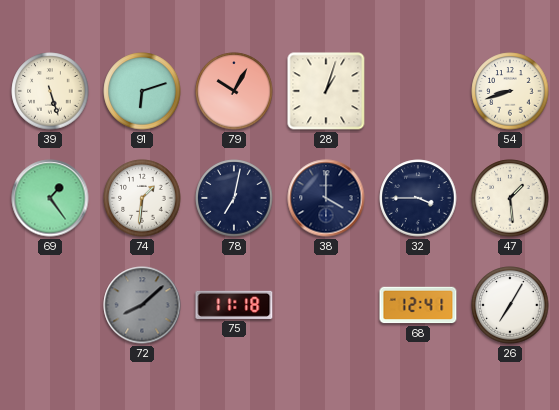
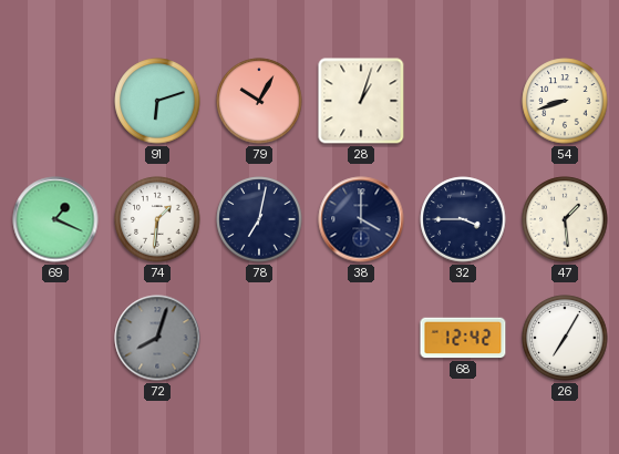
39: 5:27 -> none
69: 1:24 -> 1:19
72: 8:08 -> 8:03
75: 11:18 -> none
68: 12:41 -> 12:42
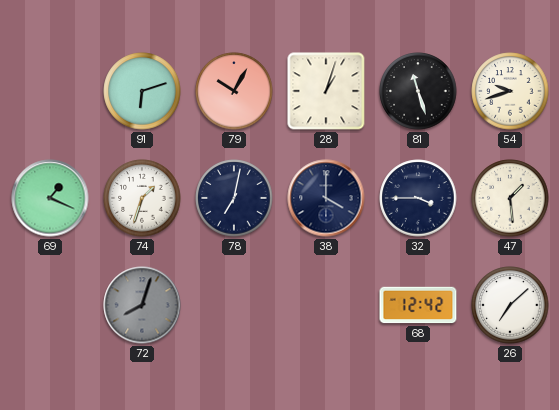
81: none -> 11:27
54: 8:42 -> 9:42
74: 1:31 -> 1:33
26: 7:05 -> 7:08
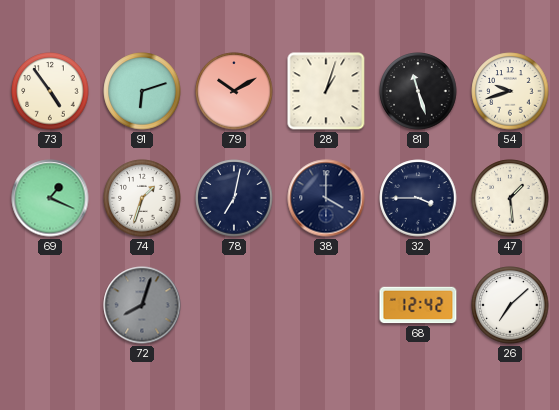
73: none -> 4:54
79: 10:05 -> 10:10
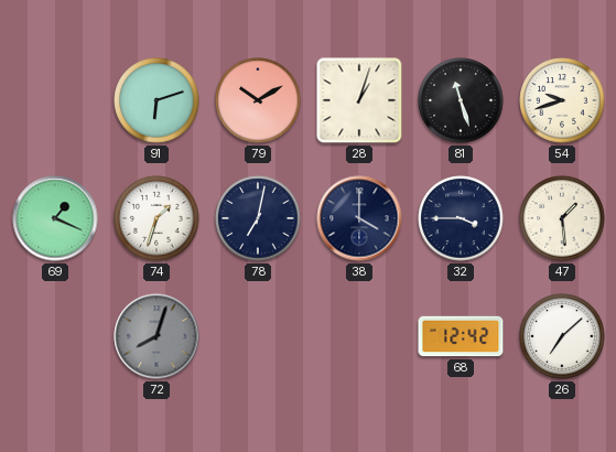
73: 4:54 -> none
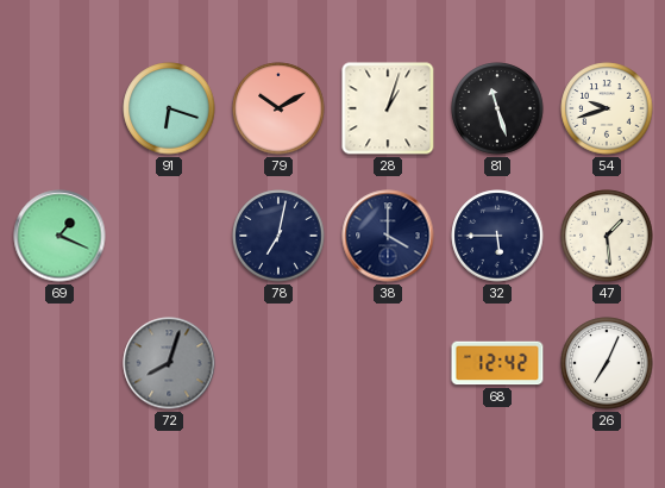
91: 6:12 -> 6:18
74: 1:33 -> none
32: 3:45 -> 5:45
26: 7:08 -> 7:04
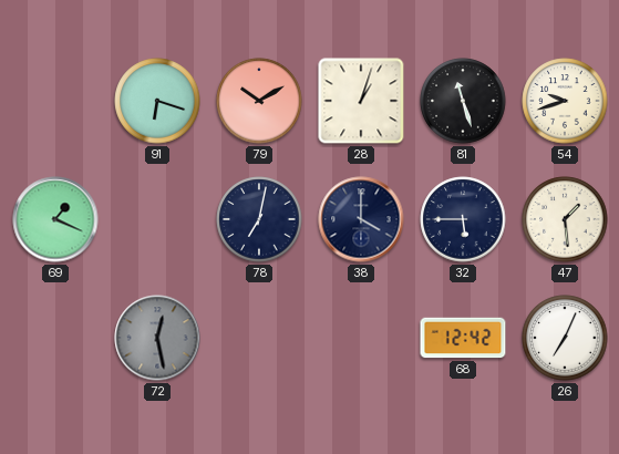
72: 8:03 -> 12:28
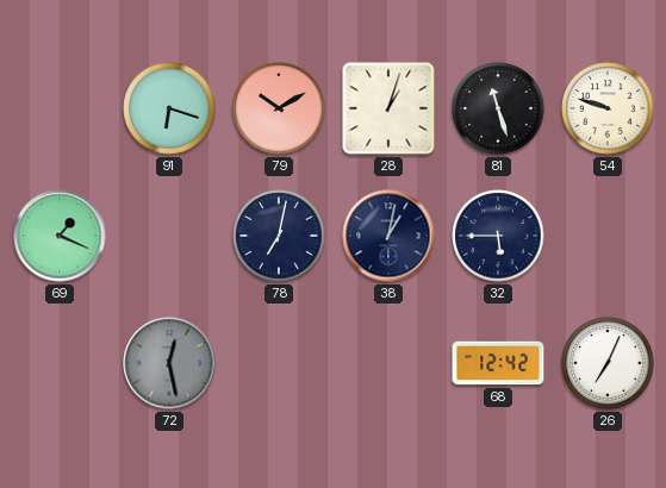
54: 9:42 -> 9:48
38: 4:00 -> 1:02
47: 1:29 -> none
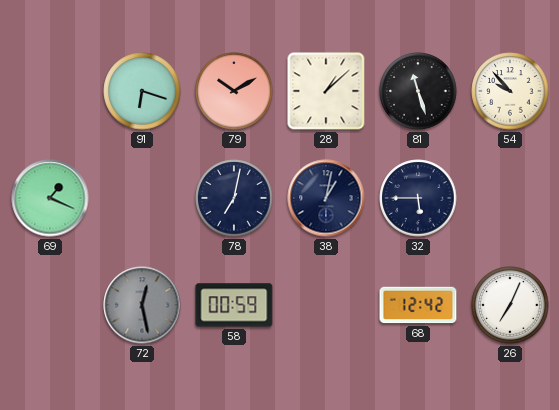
28: 1:03 -> 1:08
54: 9:48 -> 9:53
58: none -> 00:59
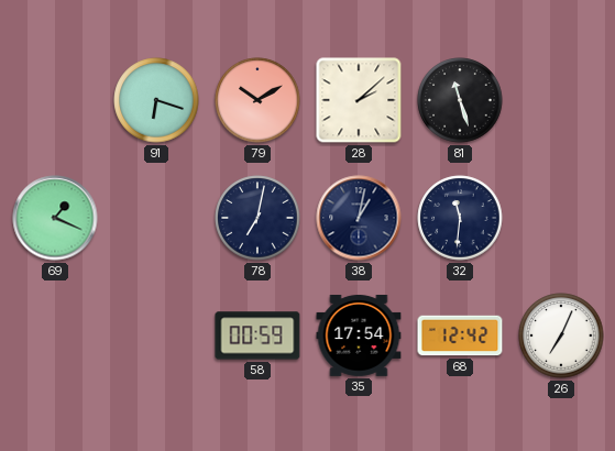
28: 1:08 -> 2:08
54: 9:53 -> none
32: 5:45 -> 11:31
72: 12:28 -> none
35: none -> 17:54
